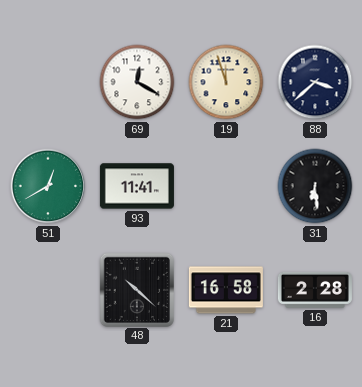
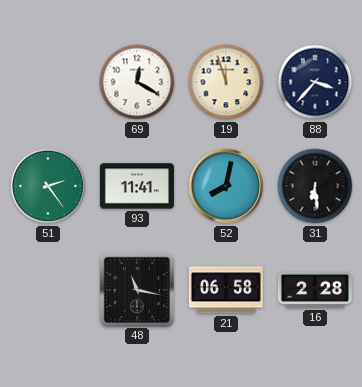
88: 3:38 -> 3:37
51: 12:40 -> 2:24
52: none -> 8:02
48: 10:22 -> 11:17
21: 16:58 -> 06:58
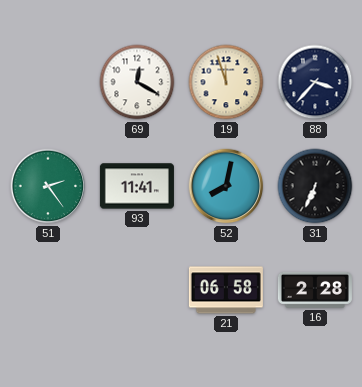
31: 6:29 -> 6:34
48: 11:17 -> none
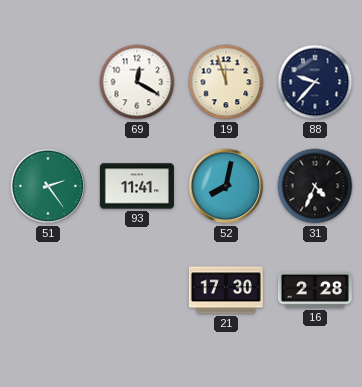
88: 3:37 -> 9:37
31: 6:34 -> 4:34
21: 06:58 -> 17:30
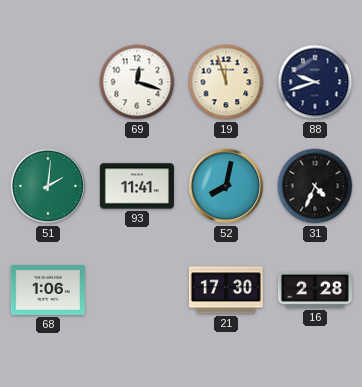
69: 12:20 -> 12:18
88: 9:37 -> 9:42
51: 2:24 -> 2:01
68: none -> 1:06
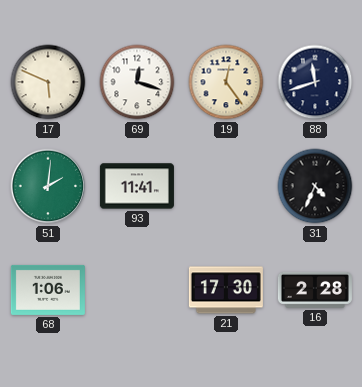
17: none -> 5:49
19: 11:57 -> 12:24
88: 9:42 -> 11:42
52: 8:02 -> none
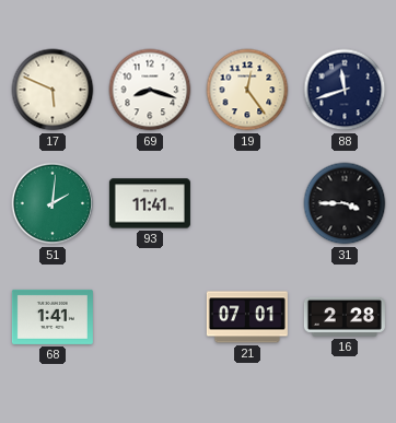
69: 12:18 -> 8:18
31: 4:34 -> 3:45
68: 1:06 -> 1:41
21: 17:30 -> 07:01
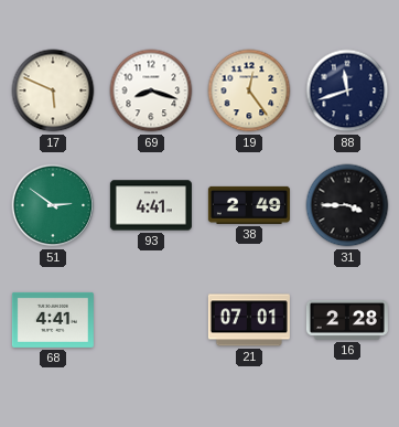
51: 2:01 -> 2:51
93: 11:41 -> 4:41
38: none -> 2:49
68: 1:41 -> 4:41
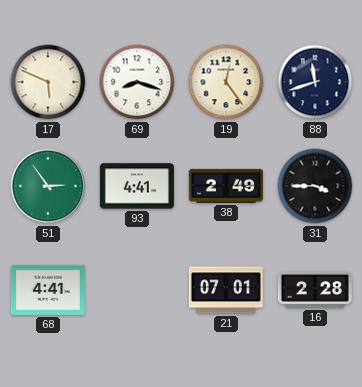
51: 2:51 -> 2:54
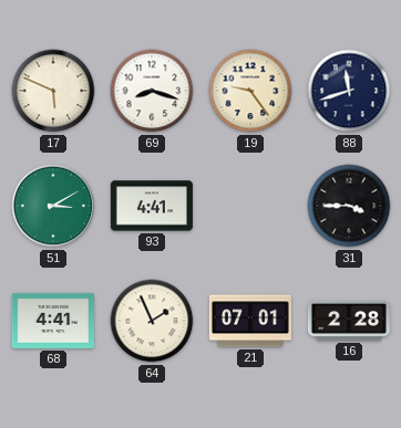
19: 12:24 -> 9:24
51: 2:54 -> 3:10
38: 2:49 -> none
64: none -> 1:56
